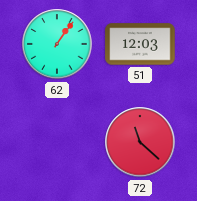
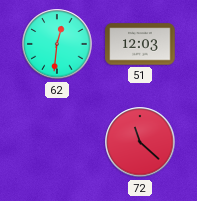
62: 1:06 -> 12:31
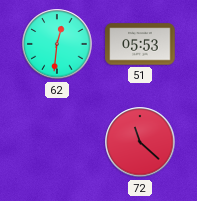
51: 12:03 -> 05:53
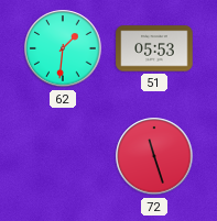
62: 12:31 -> 1:31
72: 11:22 -> 11:27
